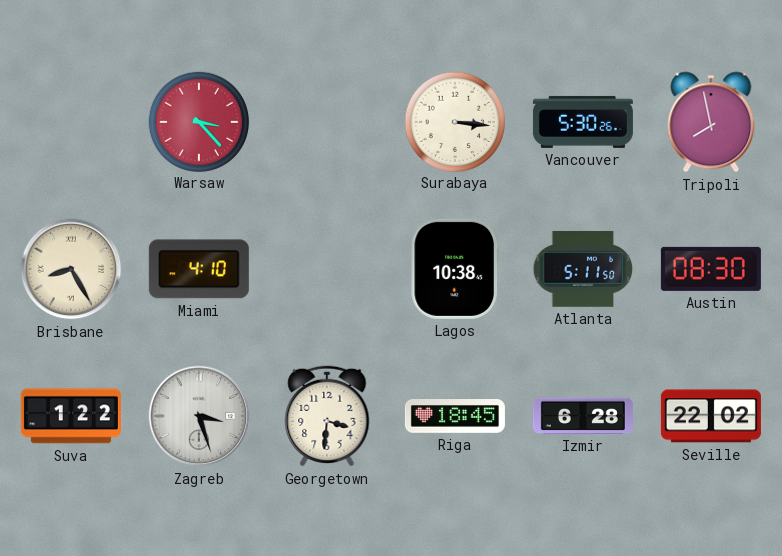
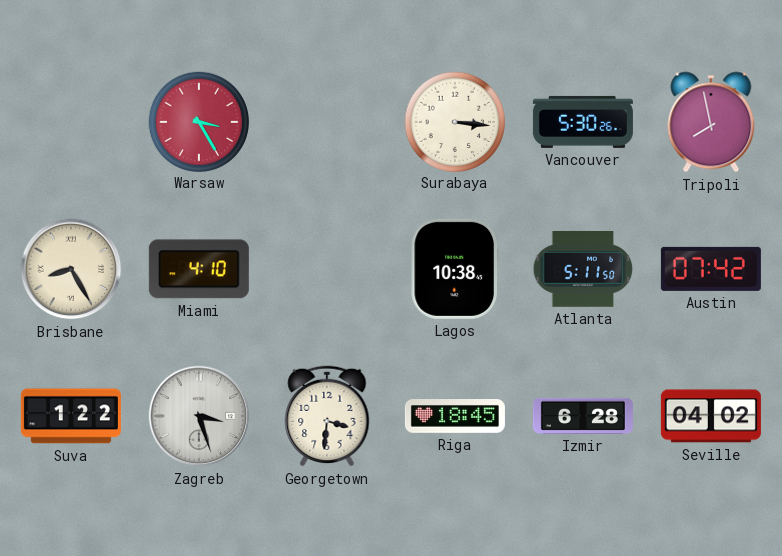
Warsaw: 3:23 -> 3:25
Austin: 08:30 -> 07:42
Seville: 22:02 -> 04:02
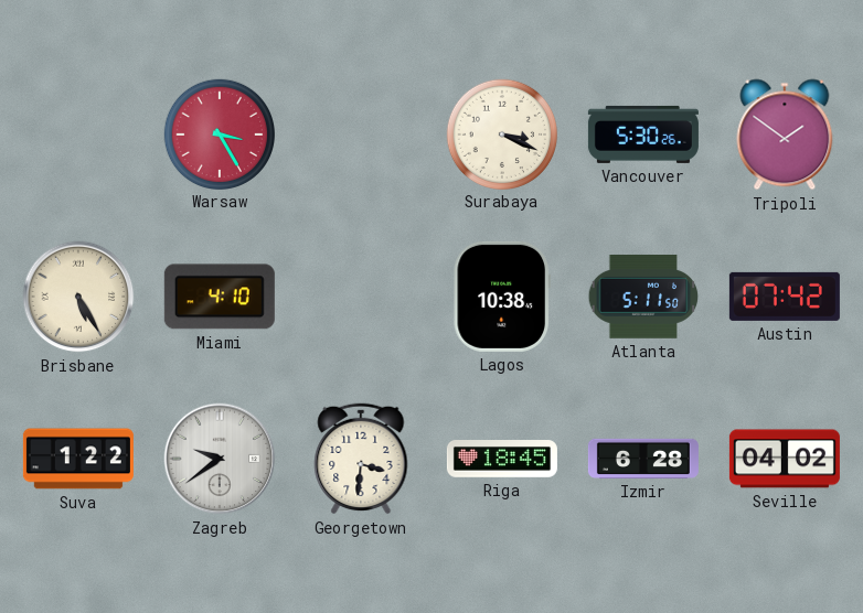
Surabaya: 3:16 -> 3:19
Tripoli: 7:58 -> 1:51
Brisbane: 8:25 -> 5:25
Zagreb: 3:27 -> 9:39
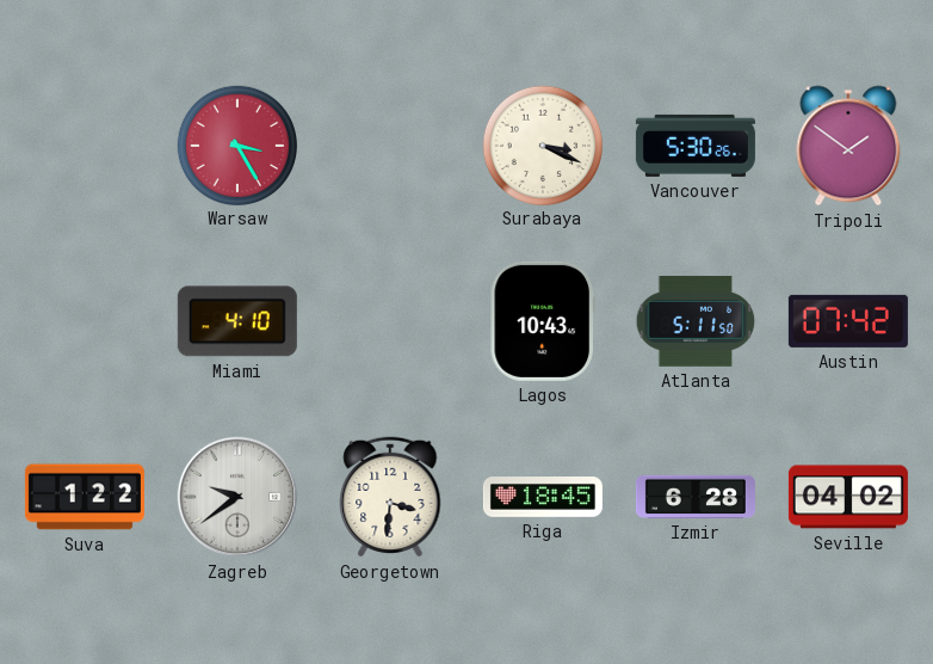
Brisbane: 5:25 -> none
Lagos: 10:38 -> 10:43
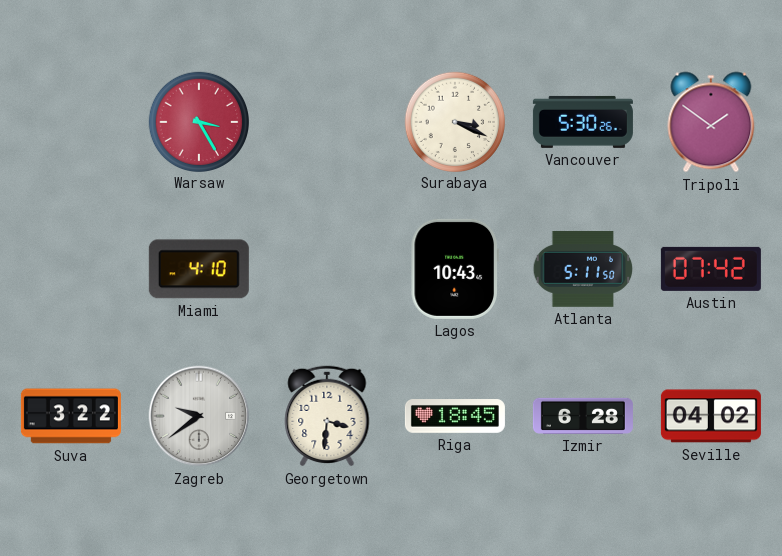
Suva: 1:22 -> 3:22
